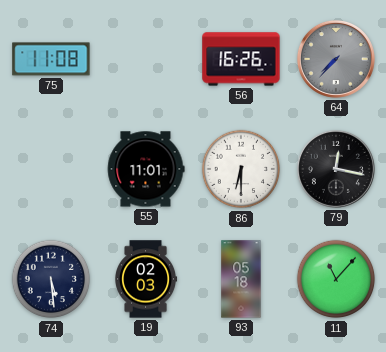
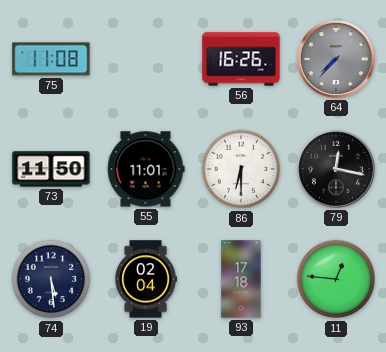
73: none -> 11:50
19: 02:03 -> 02:04
93: 05:18 -> 17:18
11: 11:07 -> 12:46
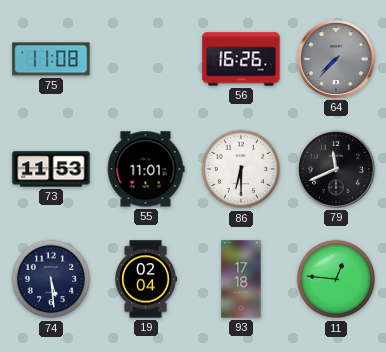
73: 11:50 -> 11:53
79: 12:17 -> 11:41
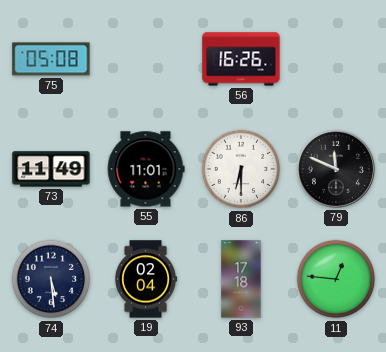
75: 11:08 -> 05:08
64: 7:37 -> none
73: 11:53 -> 11:49
79: 11:41 -> 11:49
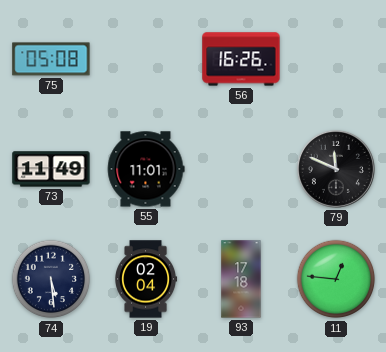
86: 6:30 -> none
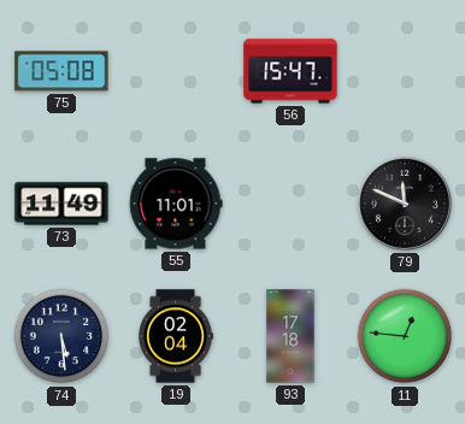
56: 16:26 -> 15:47
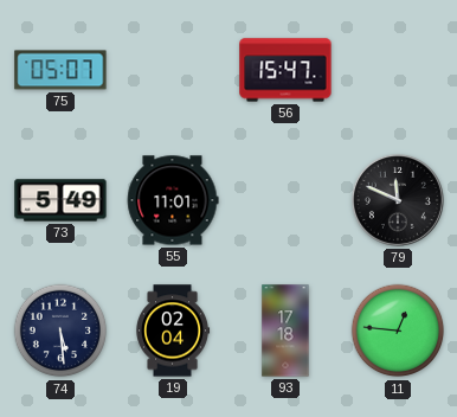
75: 05:08 -> 05:07
73: 11:49 -> 5:49
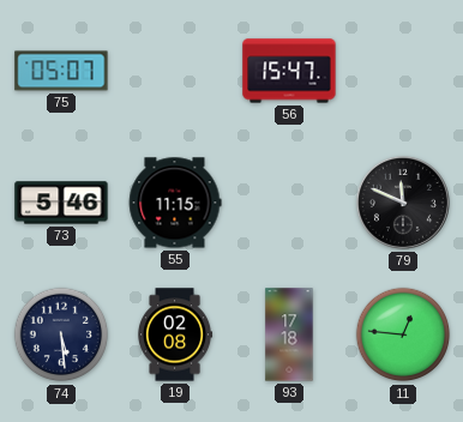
73: 5:49 -> 5:46
55: 11:01 -> 11:15
19: 02:04 -> 02:08
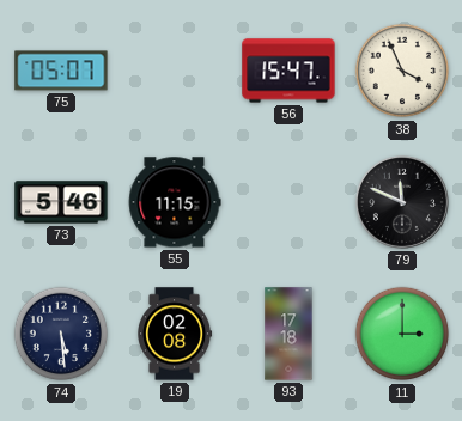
38: none -> 3:56
11: 12:46 -> 3:00
